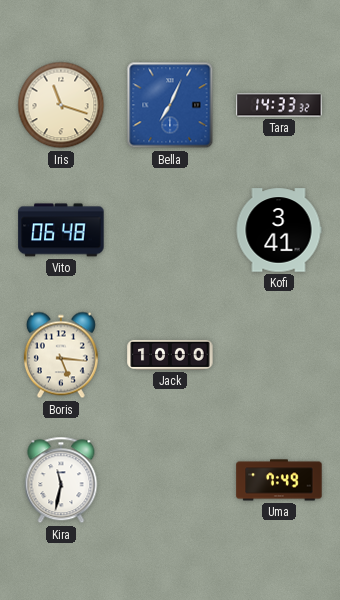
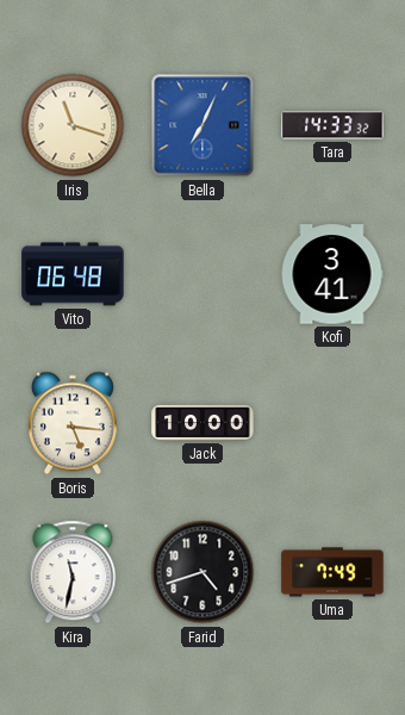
Farid: none -> 4:42
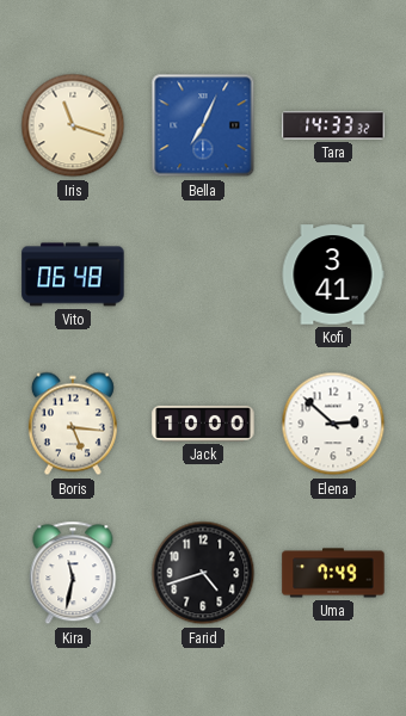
Elena: none -> 2:52
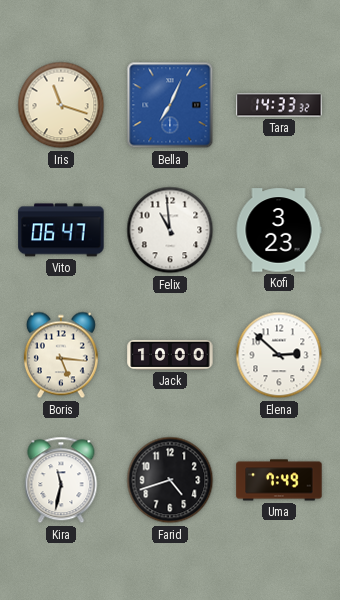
Vito: 06:48 -> 06:47
Felix: none -> 10:59
Kofi: 3:41 -> 3:23
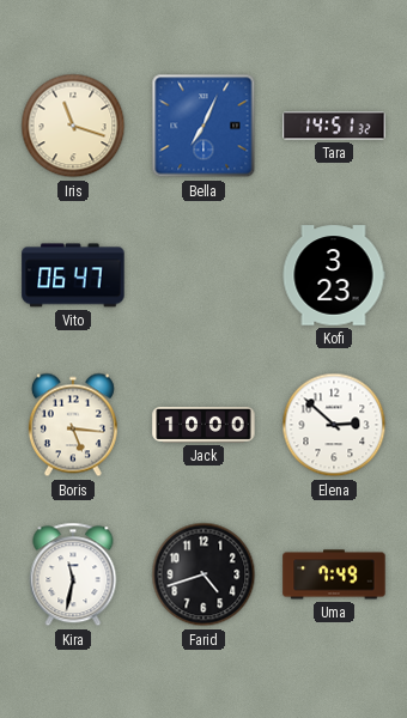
Tara: 14:33 -> 14:51
Felix: 10:59 -> none
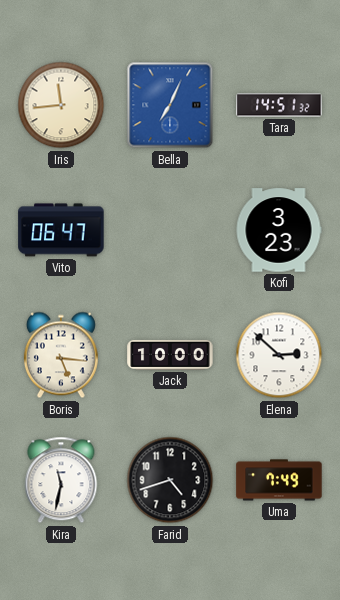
Iris: 11:18 -> 11:44
